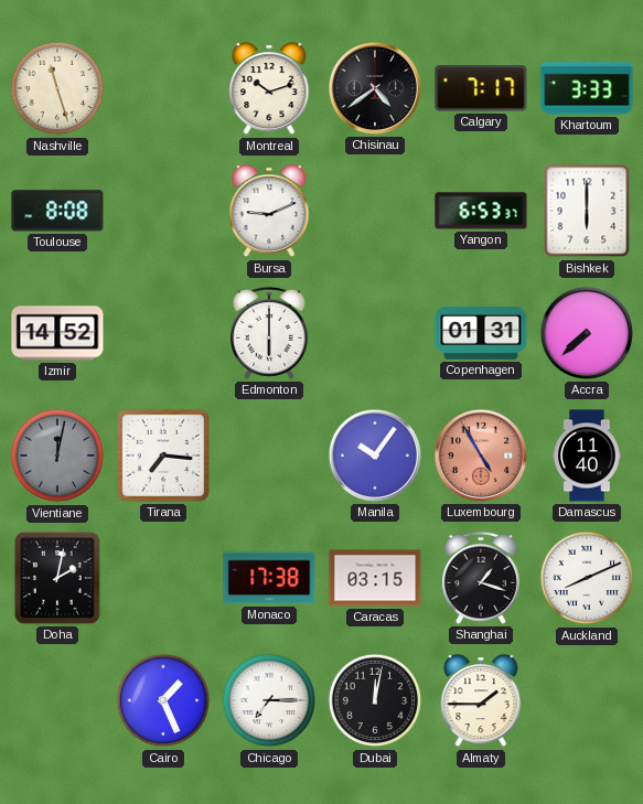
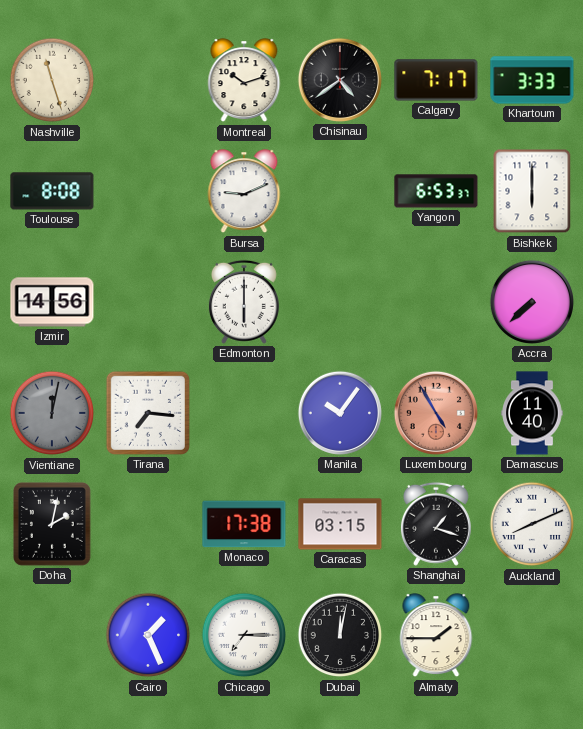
Izmir: 14:52 -> 14:56
Copenhagen: 01:31 -> none
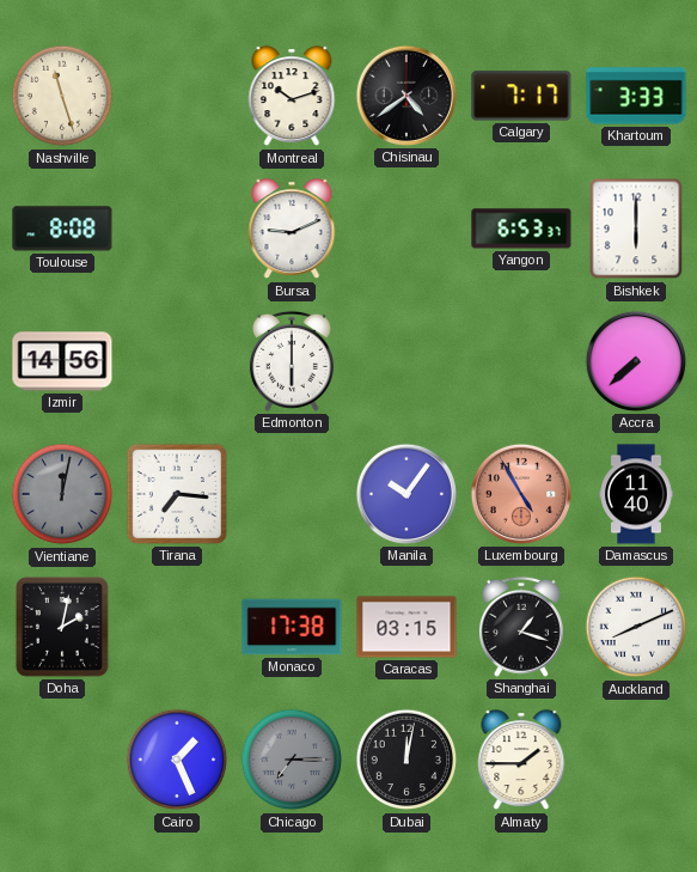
Chicago dial: white -> grey
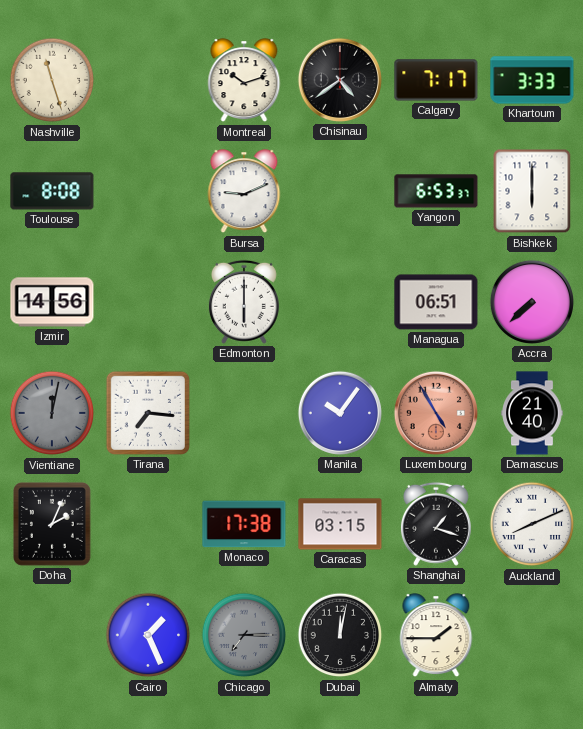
Managua: none -> 06:51
Damascus: 11:40 -> 21:40
Doha: 2:02 -> 2:04
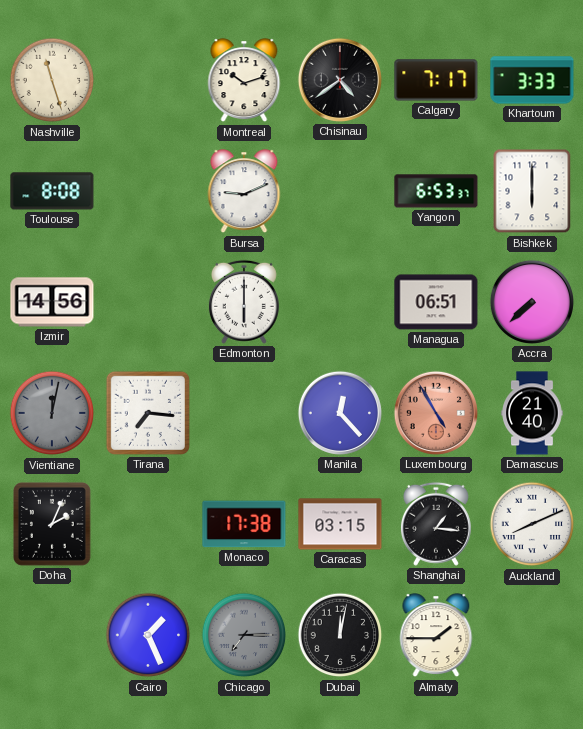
Manila: 10:06 -> 12:23
Shanghai: 1:18 -> 1:16
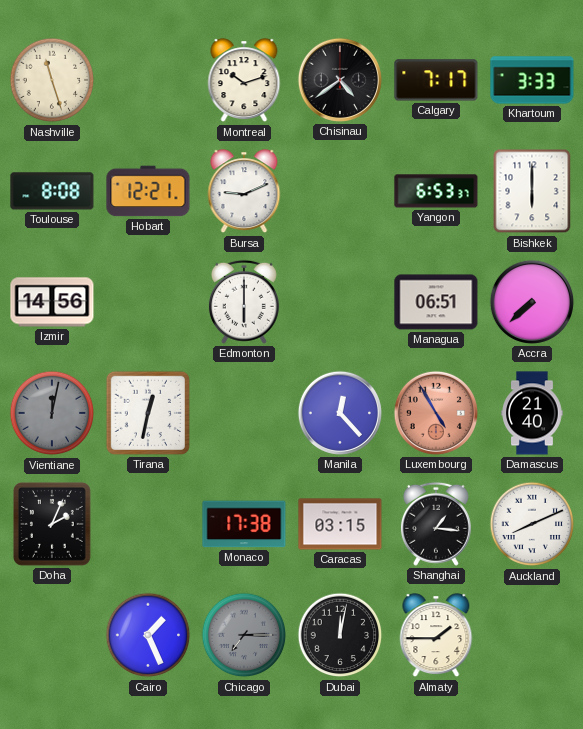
Hobart: none -> 12:21
Tirana: 7:16 -> 12:32
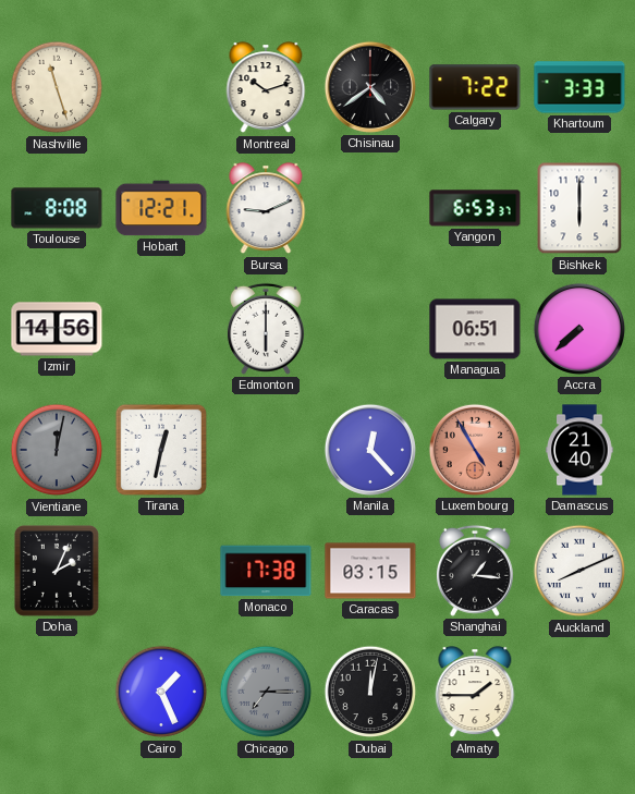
Calgary: 7:17 -> 7:22
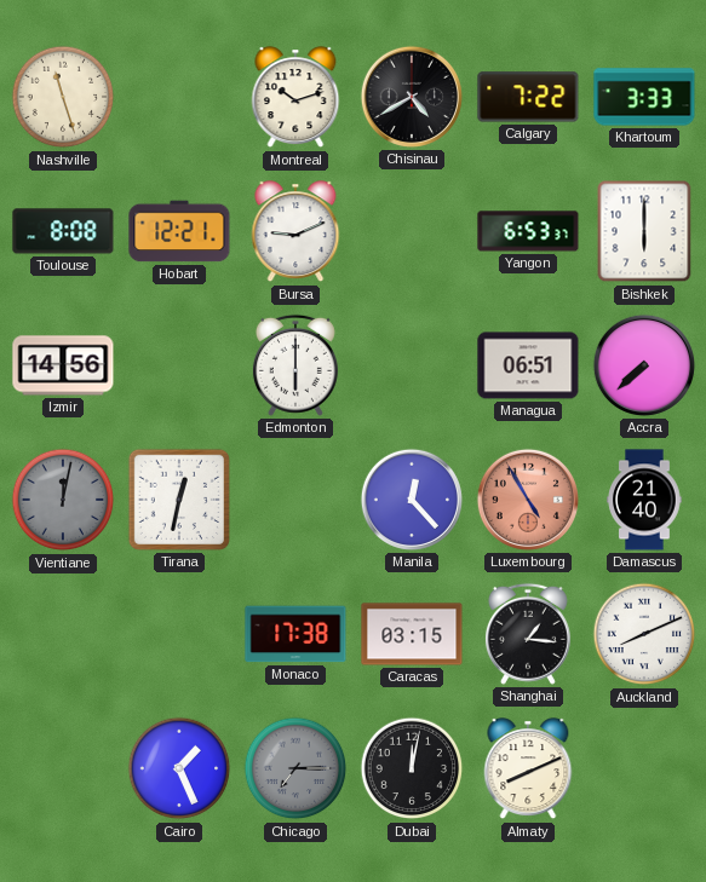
Chisinau: 4:39 -> 4:40
Doha: 2:04 -> none
Almaty: 1:45 -> 8:11
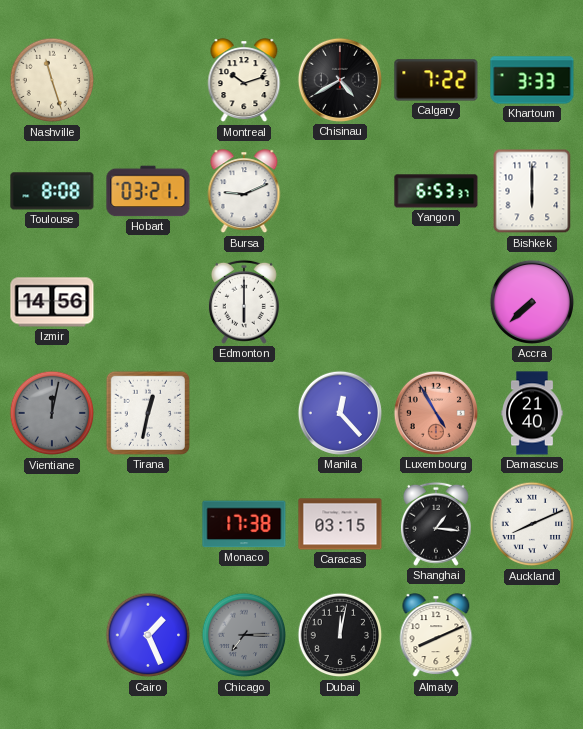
Hobart: 12:21 -> 03:21
Managua: 06:51 -> none
